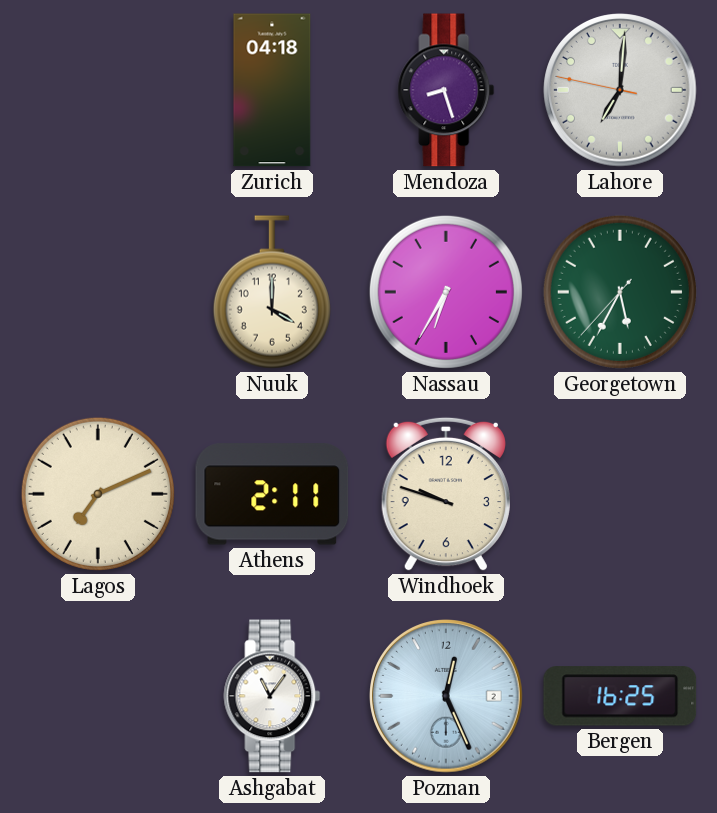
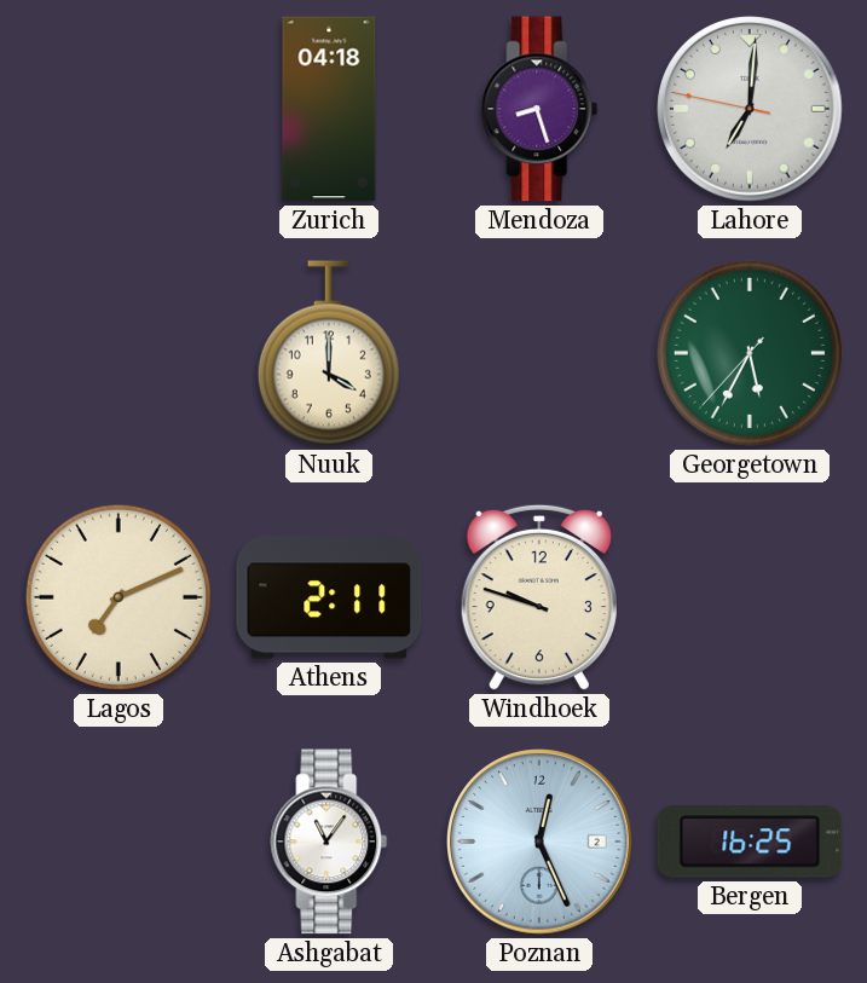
Nassau: 6:35 -> none
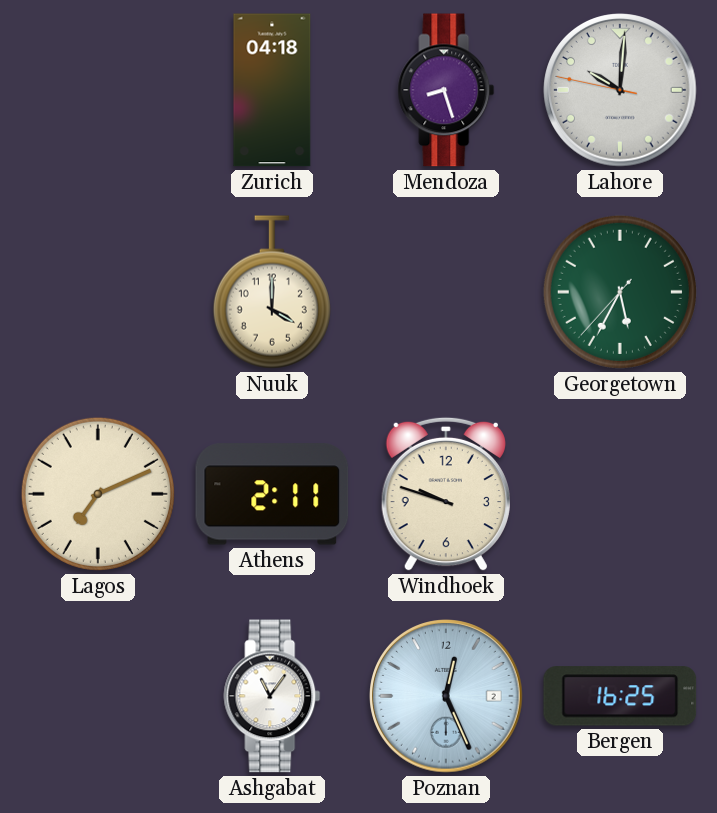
Lahore: 7:00 -> 10:00
